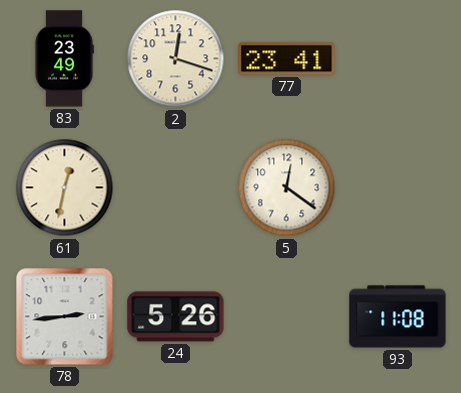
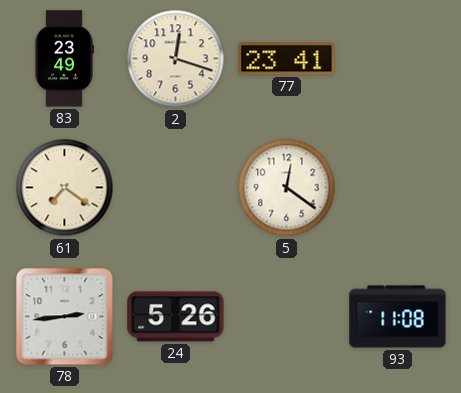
61: 12:32 -> 7:21
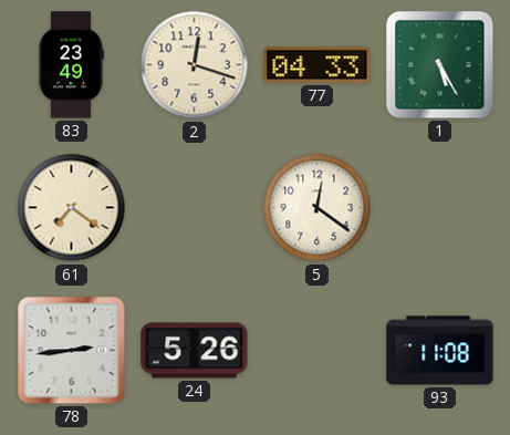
77: 23:41 -> 04:33
1: none -> 5:25
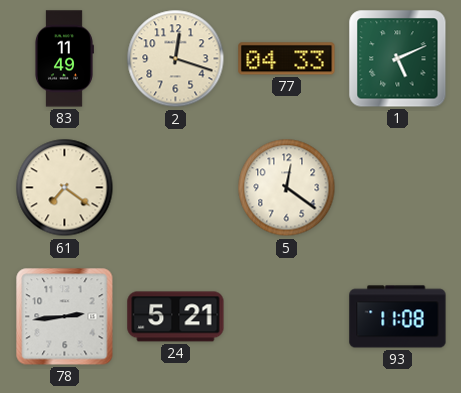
83: 23:49 -> 11:49
1: 5:25 -> 5:11
24: 5:26 -> 5:21
